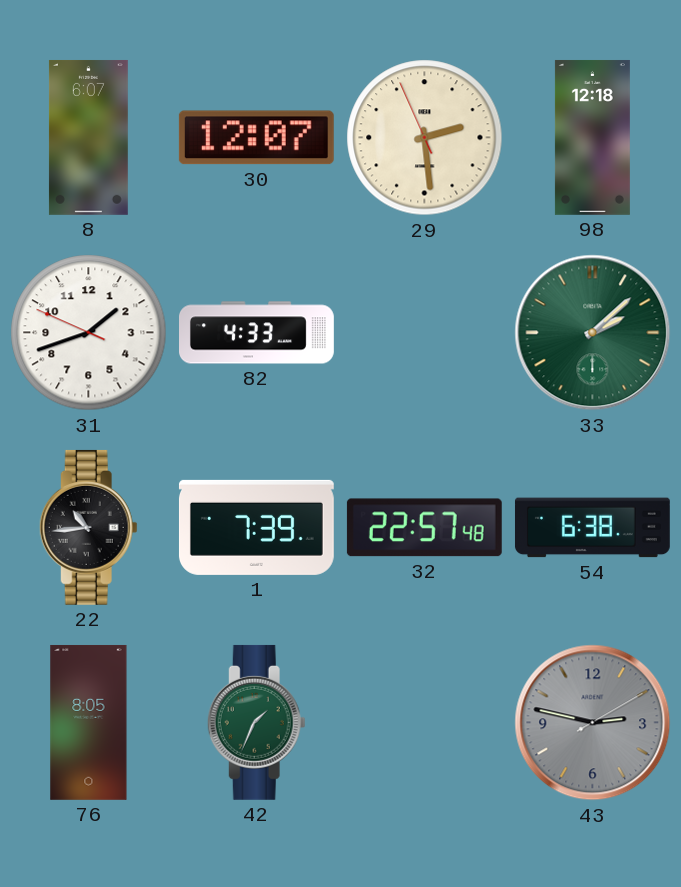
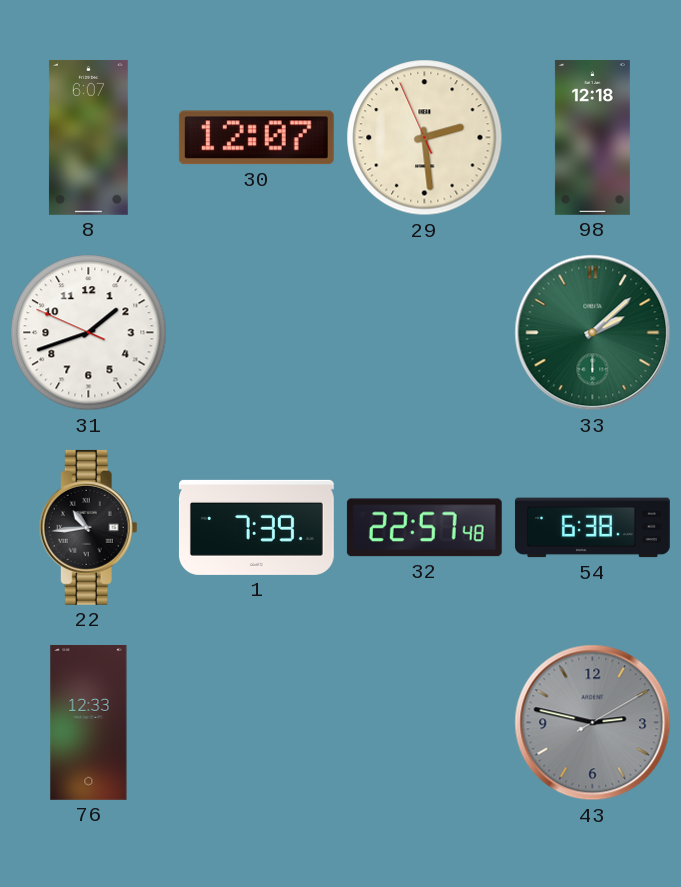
82: 4:33 -> none
76: 8:05 -> 12:33
42: 1:34 -> none
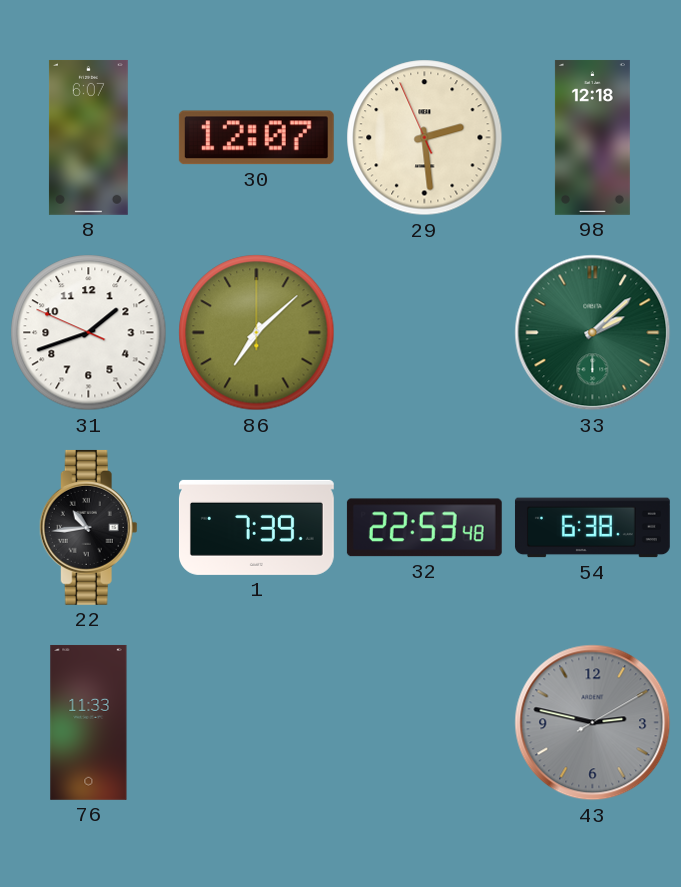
86: none -> 7:08
32: 22:57 -> 22:53
76: 12:33 -> 11:33
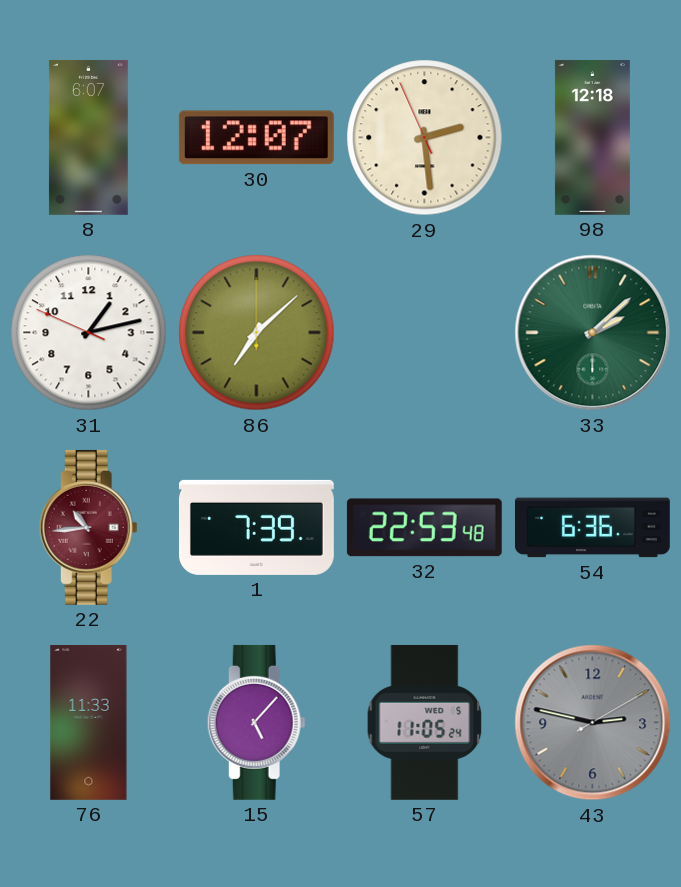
31: 1:41 -> 1:12
22 dial: black -> burgundy
54: 6:38 -> 6:36
15: none -> 5:07
57: none -> 11:05
